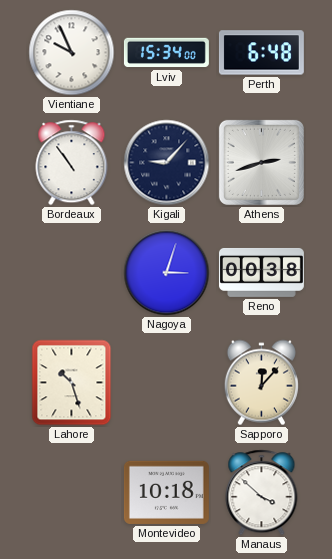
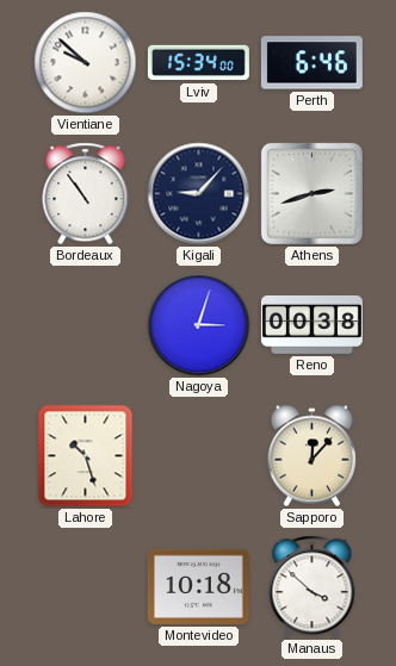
Vientiane: 9:56 -> 9:52
Perth: 6:48 -> 6:46
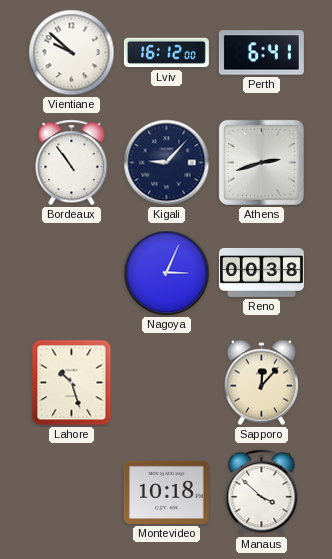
Lviv: 15:34 -> 16:12
Perth: 6:46 -> 6:41
Nagoya: 3:03 -> 3:04
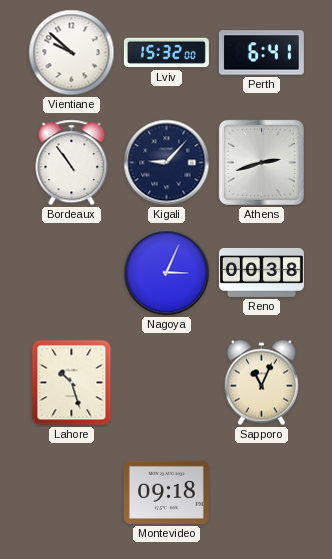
Lviv: 16:12 -> 15:32
Sapporo: 12:07 -> 11:04
Montevideo: 10:18 -> 09:18
Manaus: 3:52 -> none
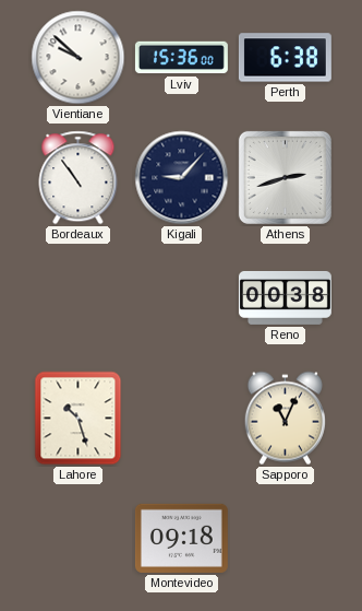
Lviv: 15:32 -> 15:36
Perth: 6:41 -> 6:38
Nagoya: 3:04 -> none
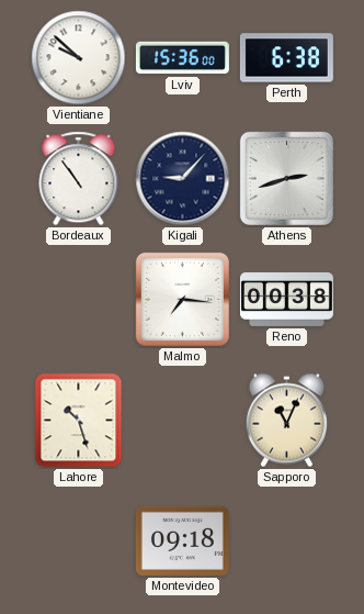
Malmo: none -> 7:16
